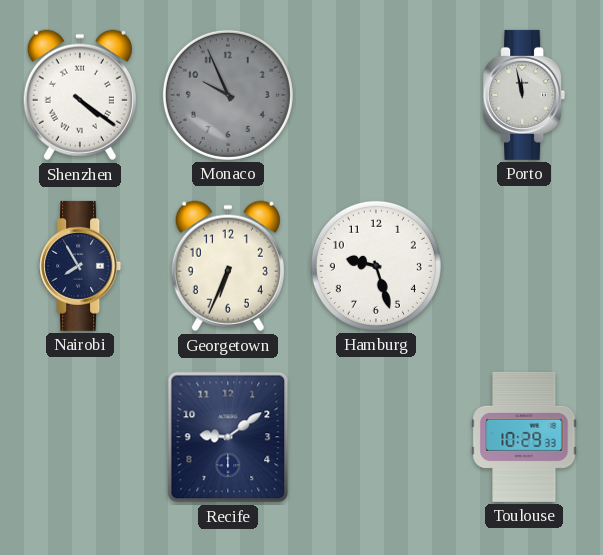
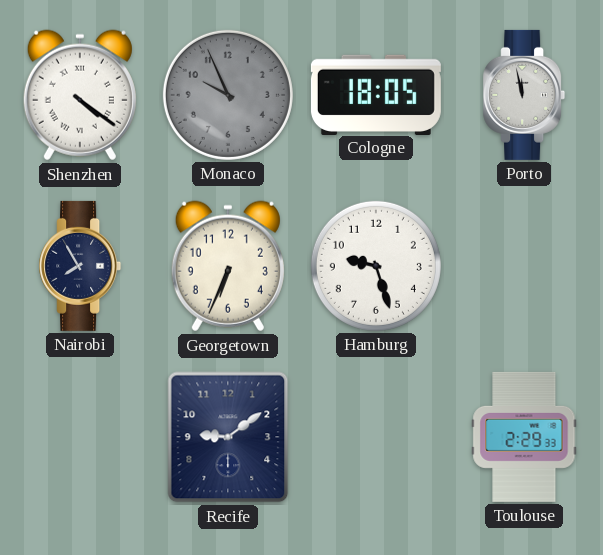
Cologne: none -> 18:05
Toulouse: 10:29 -> 2:29
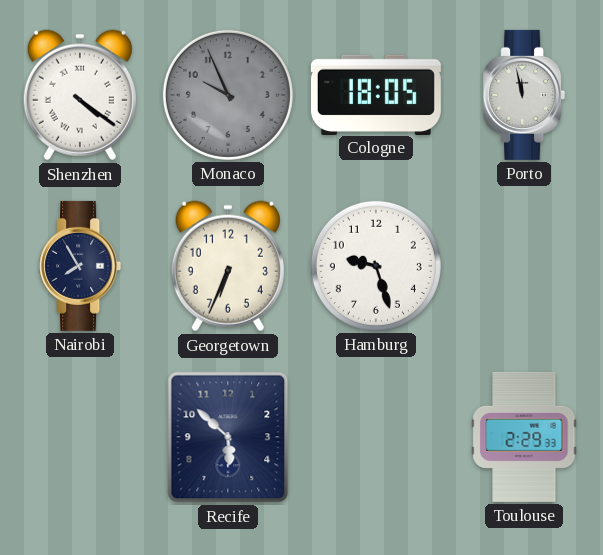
Recife: 9:09 -> 5:52
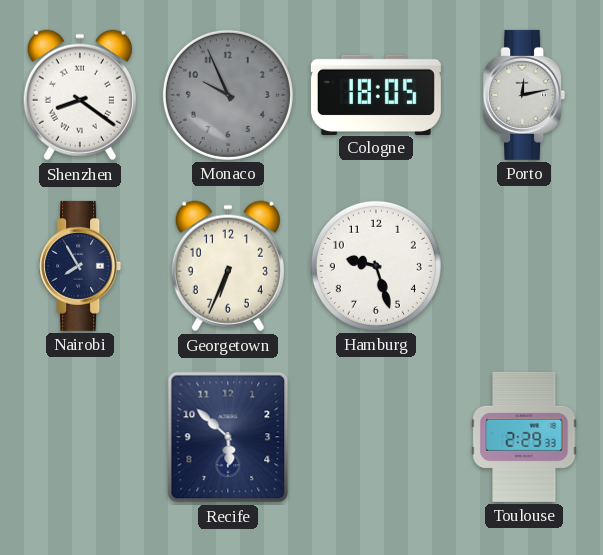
Shenzhen: 4:21 -> 8:21
Porto: 11:58 -> 12:13
